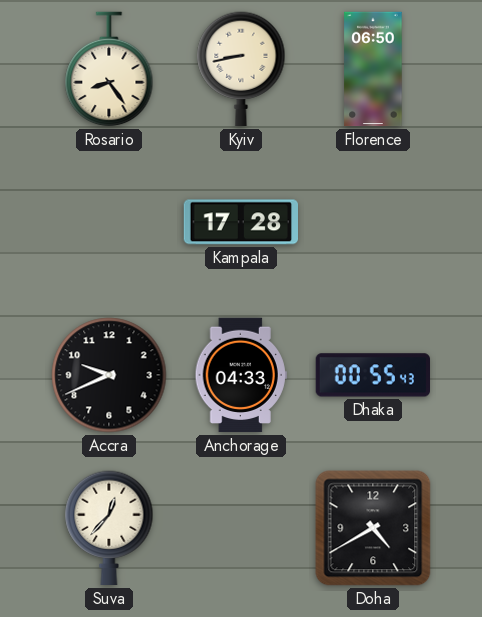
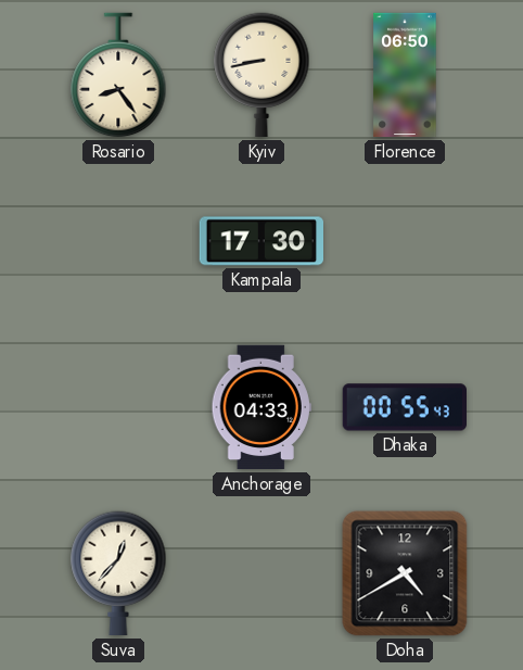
Kampala: 17:28 -> 17:30
Accra: 9:41 -> none
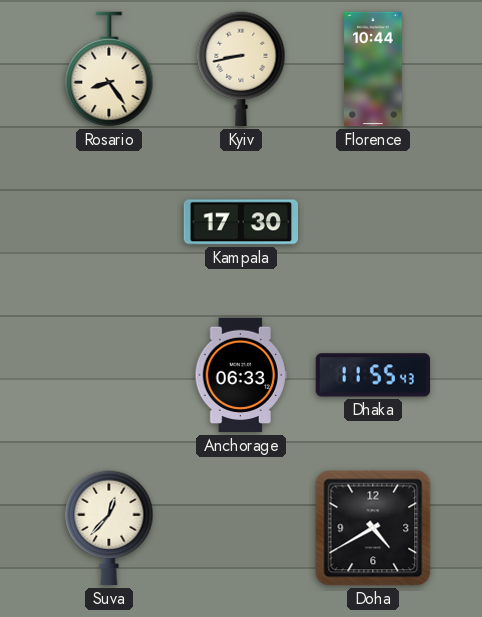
Florence: 06:50 -> 10:44
Anchorage: 04:33 -> 06:33
Dhaka: 00:55 -> 11:55
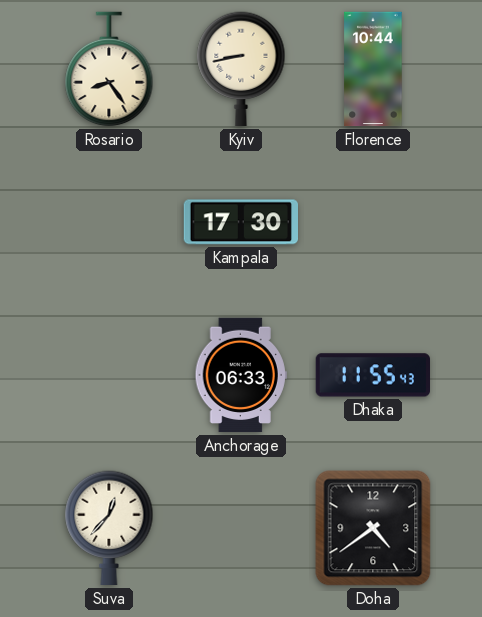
Doha: 4:40 -> 4:39
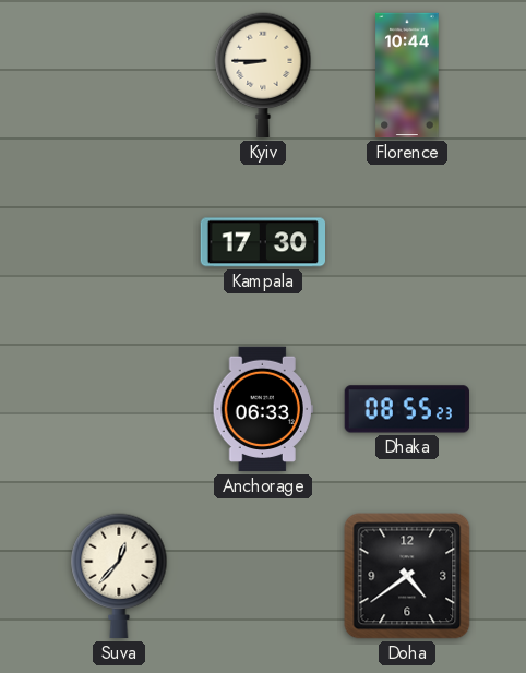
Rosario: 8:24 -> none
Kyiv: 8:43 -> 8:45
Dhaka: 11:55 -> 08:55
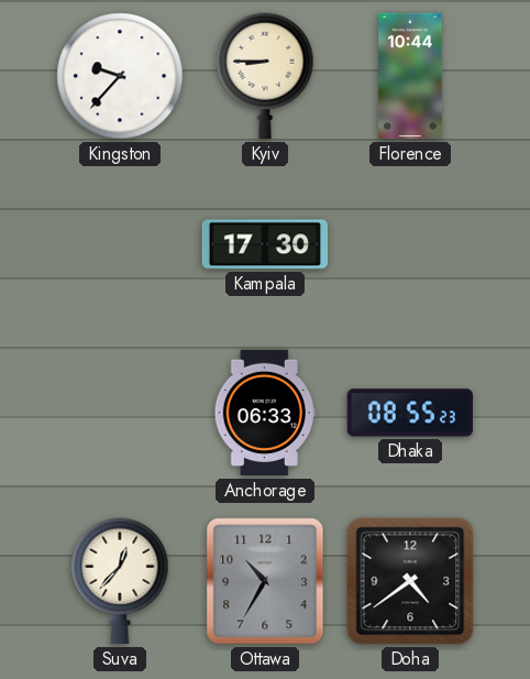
Kingston: none -> 9:37
Ottawa: none -> 10:35
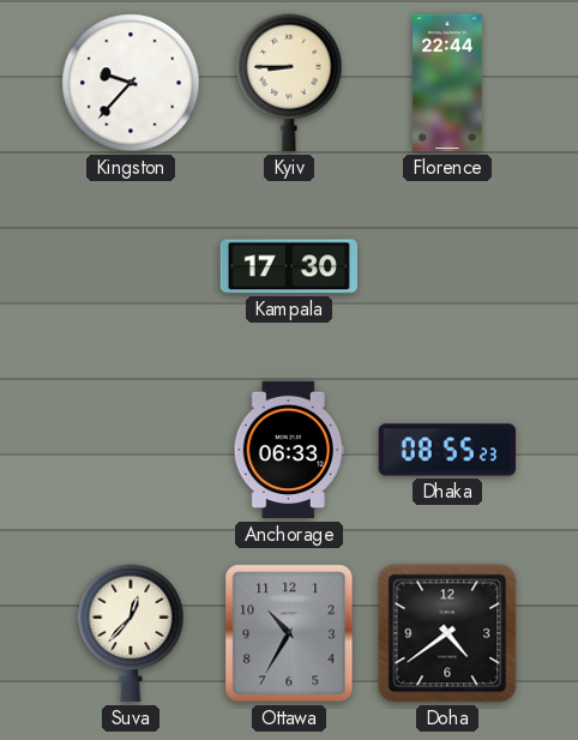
Florence: 10:44 -> 22:44
